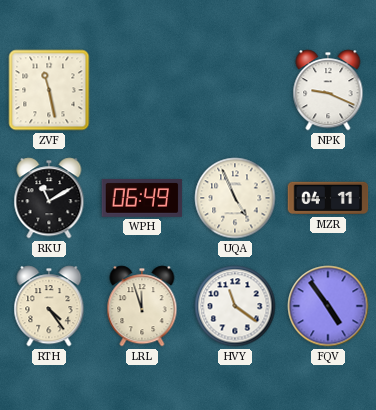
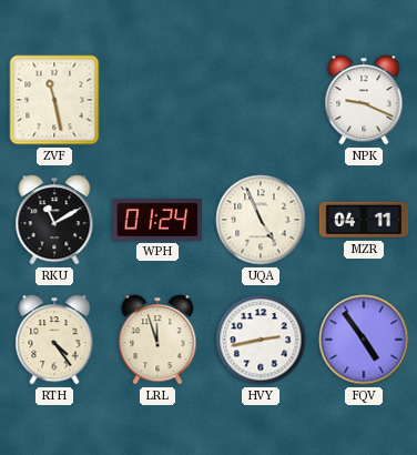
WPH: 06:49 -> 01:24
HVY: 11:21 -> 2:43
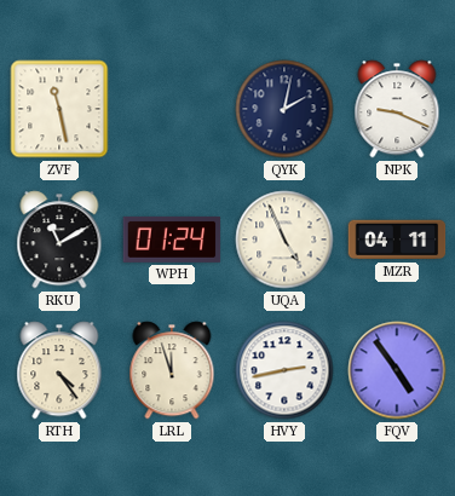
QYK: none -> 2:02
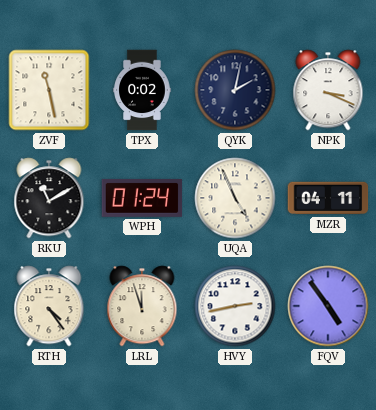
TPX: none -> 0:02
NPK: 9:19 -> 3:19
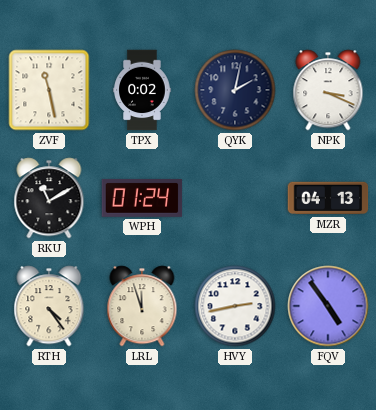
UQA: 4:56 -> none
MZR: 04:11 -> 04:13
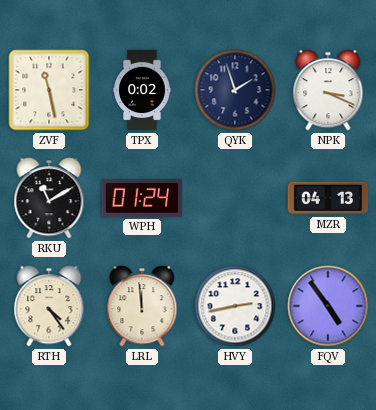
QYK: 2:02 -> 1:57
LRL: 11:57 -> 11:59
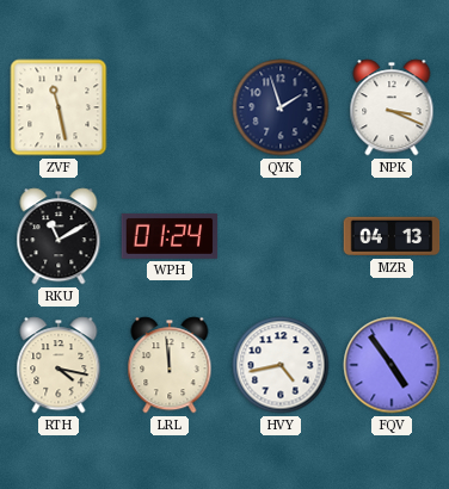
TPX: 0:02 -> none
RTH: 4:24 -> 4:17
HVY: 2:43 -> 4:43
